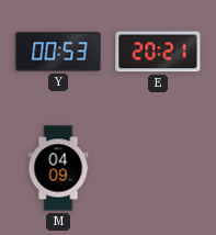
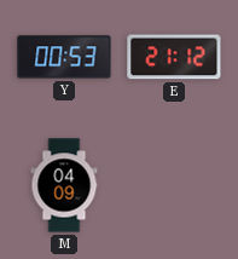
E: 20:21 -> 21:12
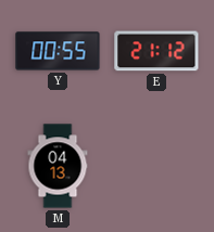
Y: 00:53 -> 00:55
M: 04:09 -> 04:13
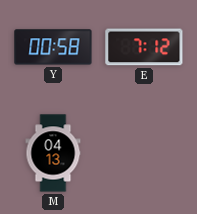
Y: 00:55 -> 00:58
E: 21:12 -> 7:12
